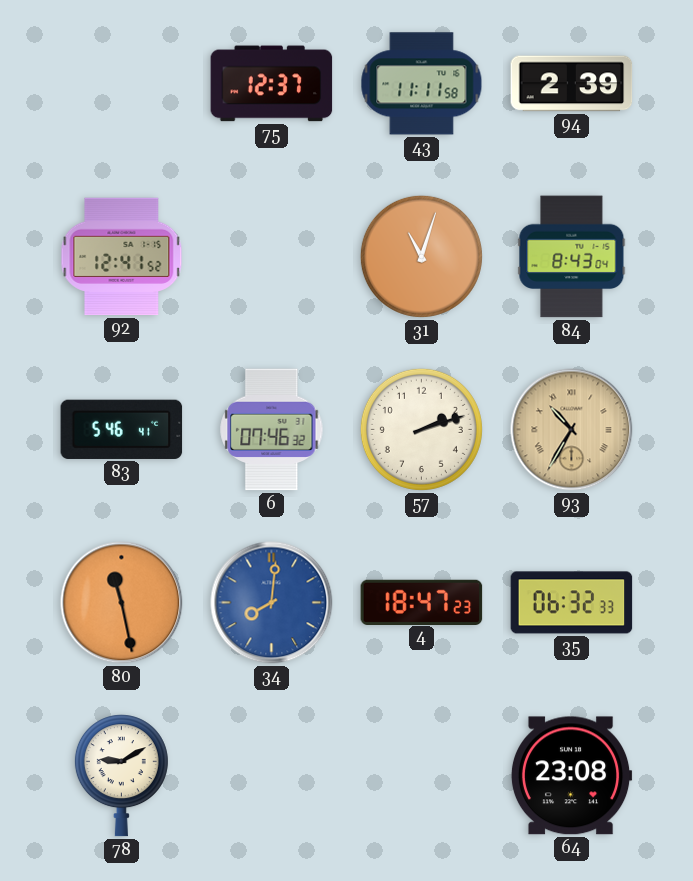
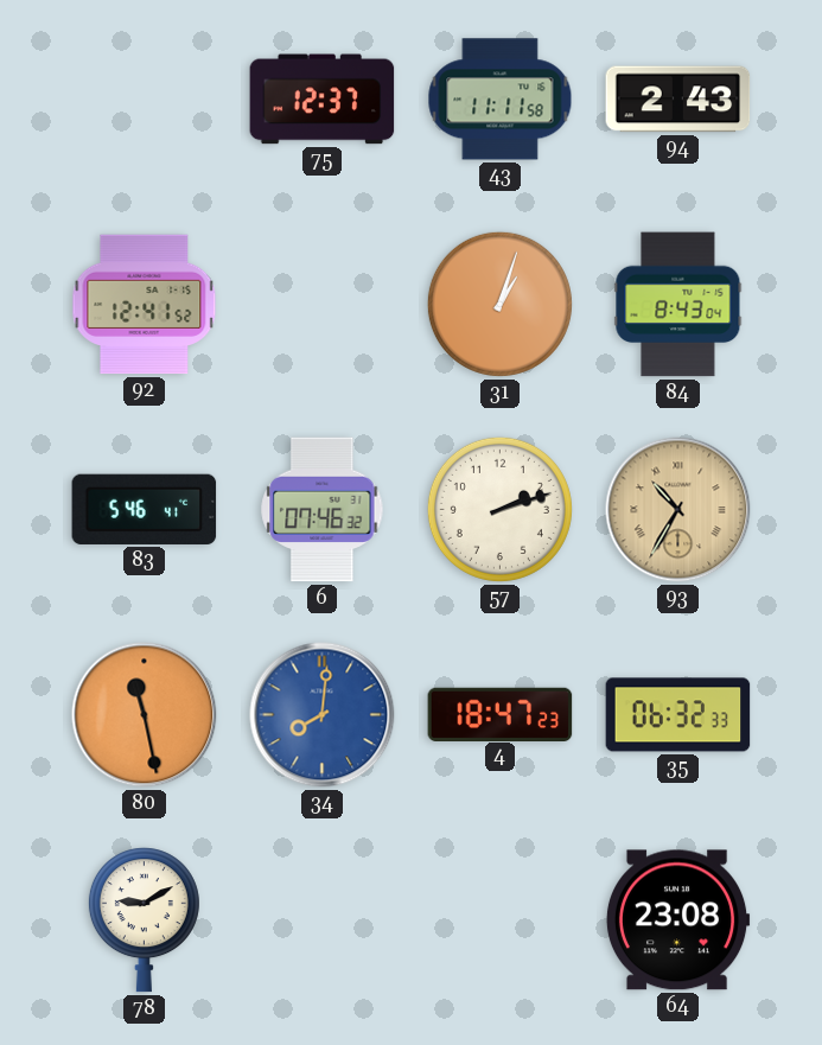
94: 2:39 -> 2:43
31: 11:03 -> 1:03
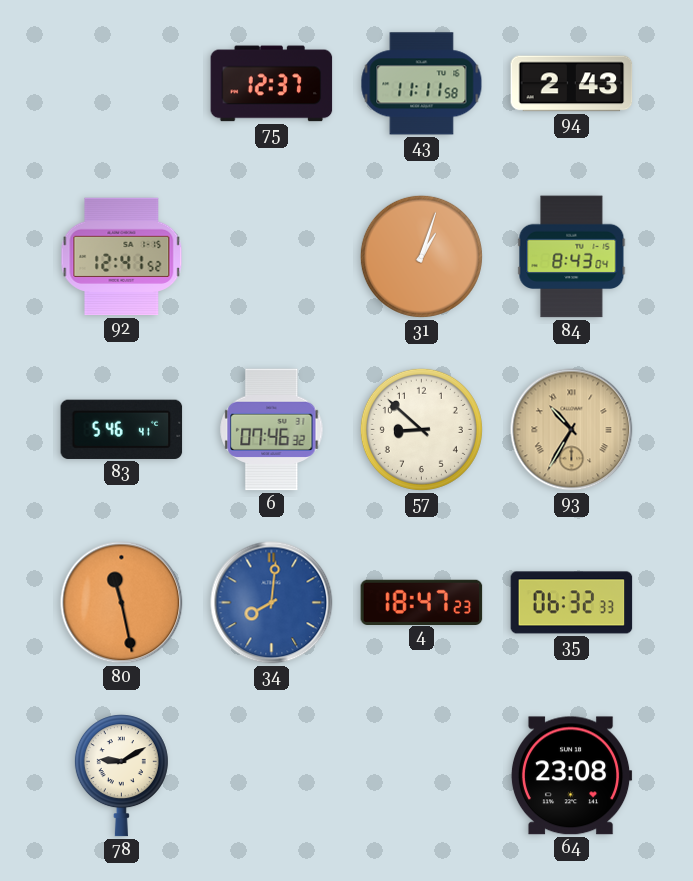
57: 2:12 -> 8:52
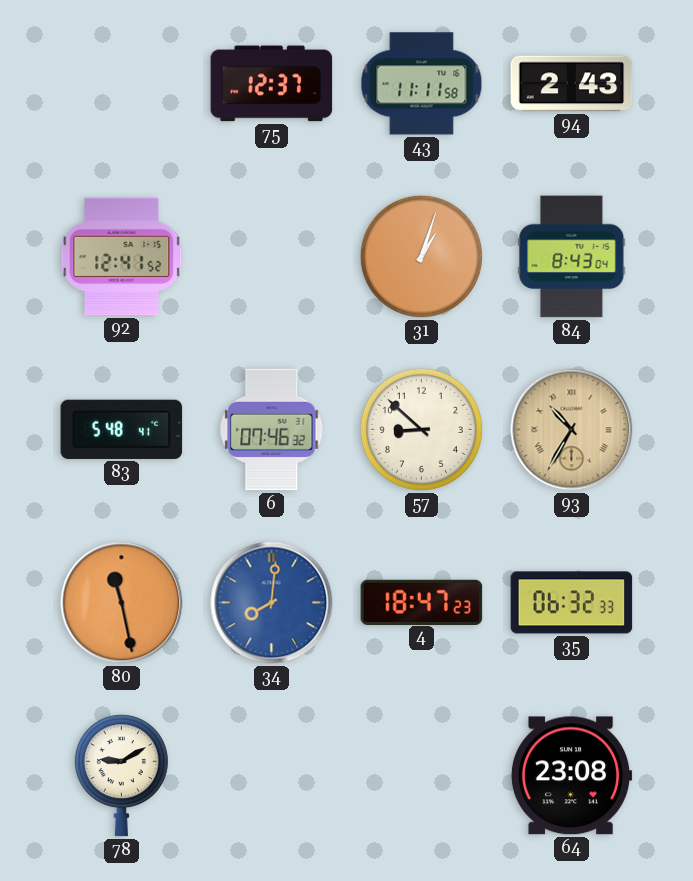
83: 5:46 -> 5:48
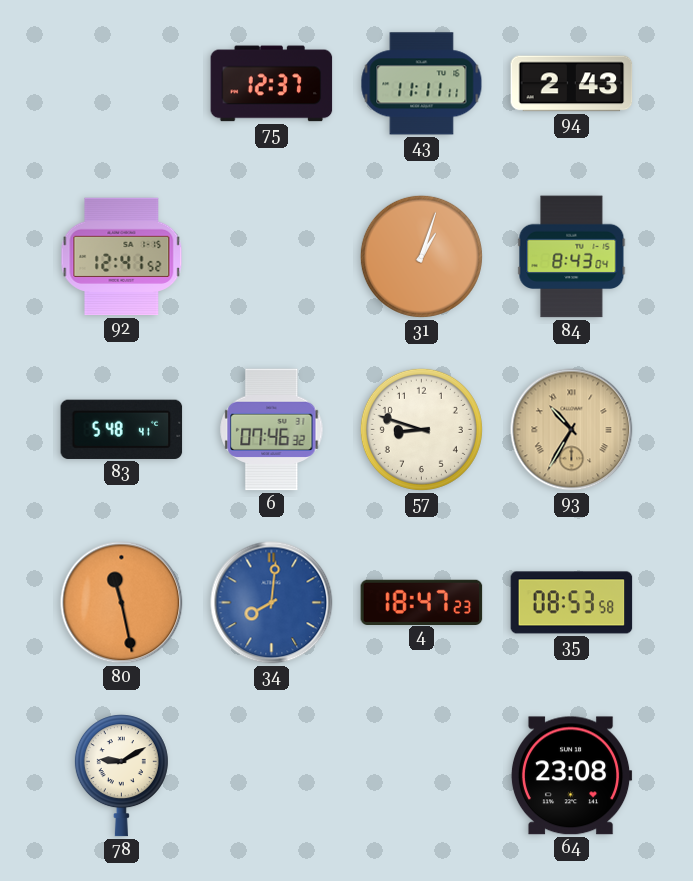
43: 11:11:58 -> 11:11:11
57: 8:52 -> 8:48
35: 06:32 -> 08:53
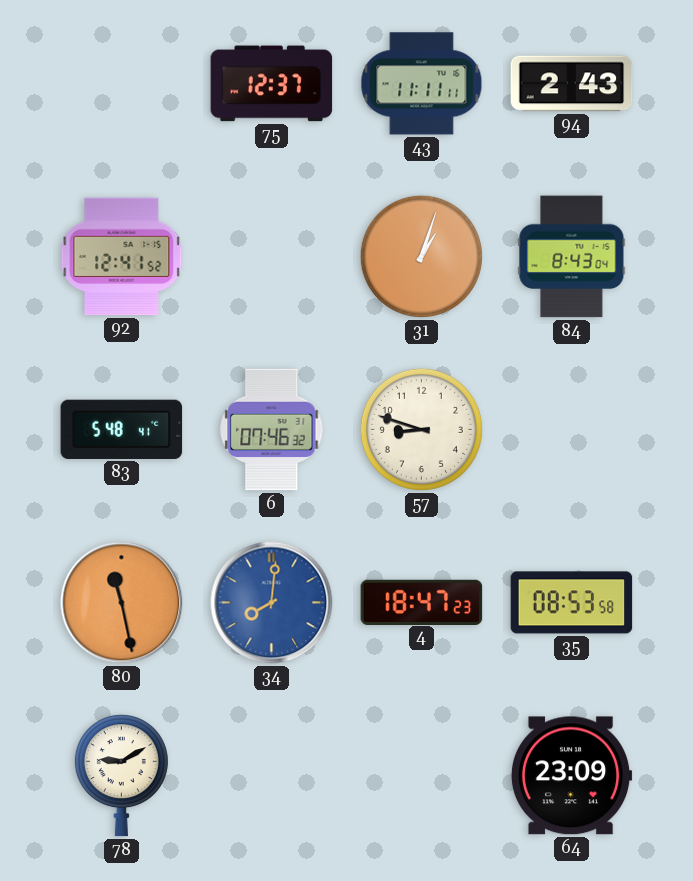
93: 10:35 -> none
64: 23:08 -> 23:09
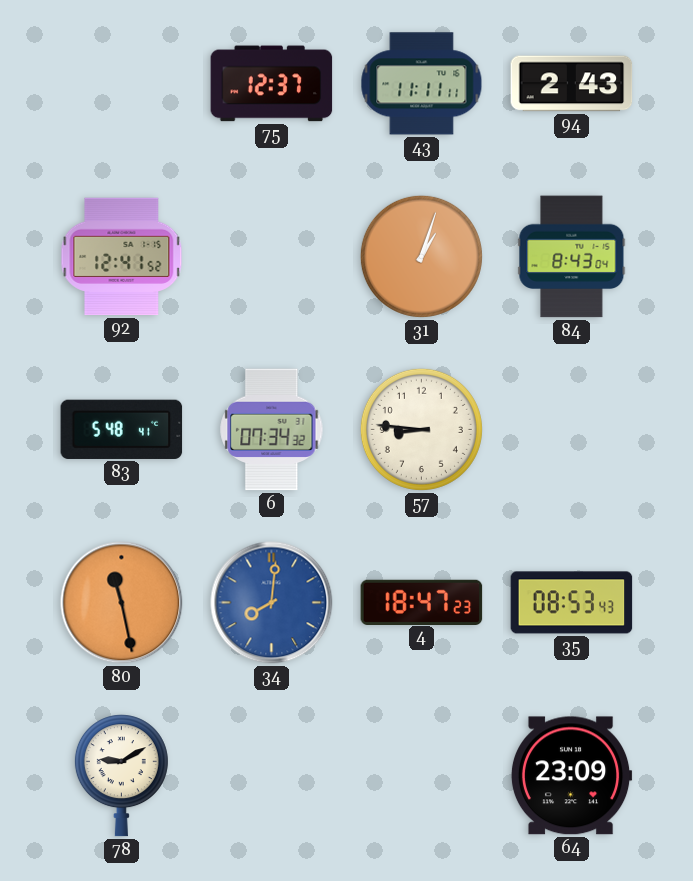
6: 07:46 -> 07:34
57: 8:48 -> 8:46
35: 08:53:58 -> 08:53:43
